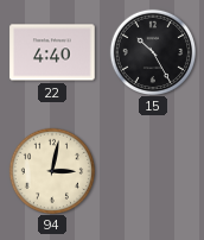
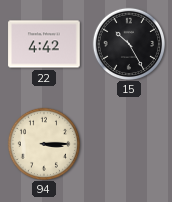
22: 4:40 -> 4:42
94: 3:02 -> 3:15
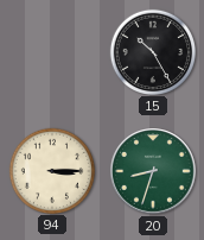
22: 4:42 -> none
20: none -> 8:33
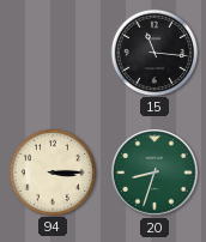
15: 10:25 -> 11:16
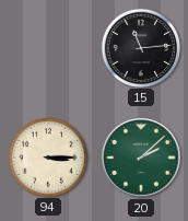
15: 11:16 -> 11:14
20: 8:33 -> 2:08
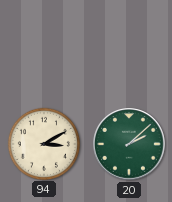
15: 11:14 -> none
94: 3:15 -> 3:10
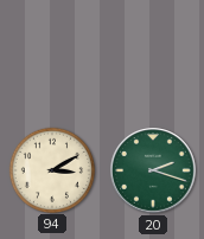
20: 2:08 -> 2:18
